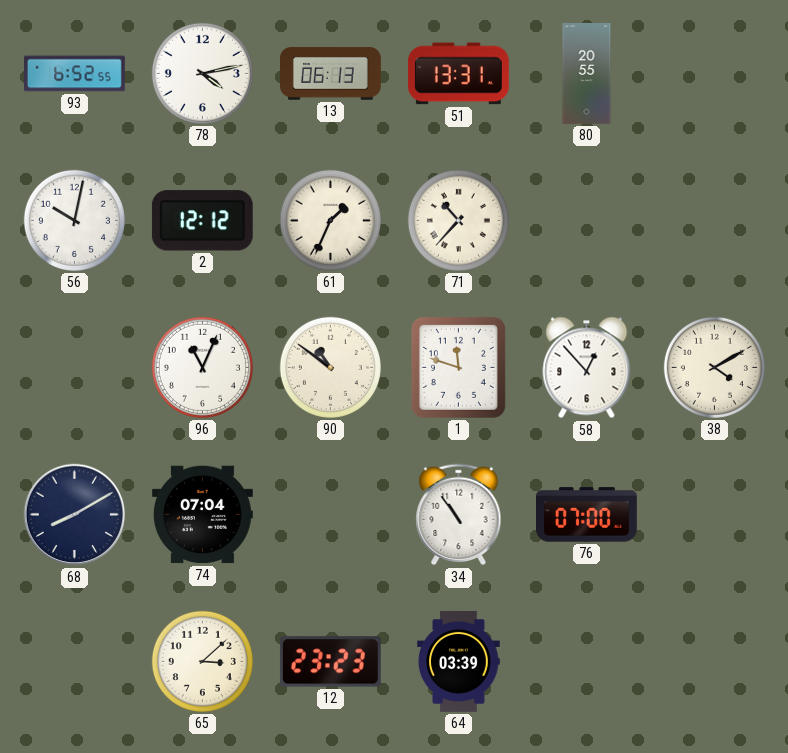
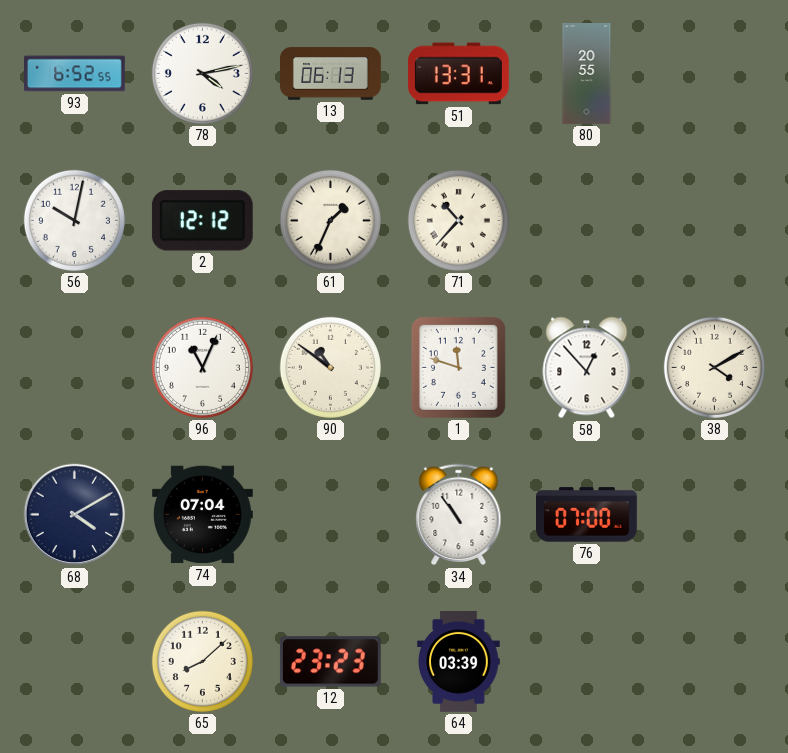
68: 8:10 -> 4:10
65: 3:08 -> 8:08
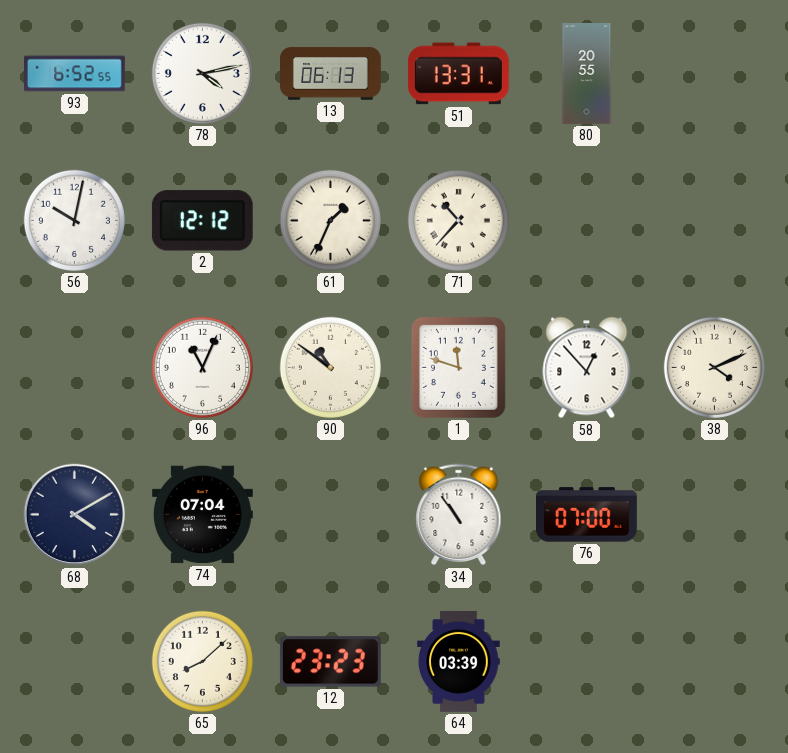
38: 4:10 -> 4:11
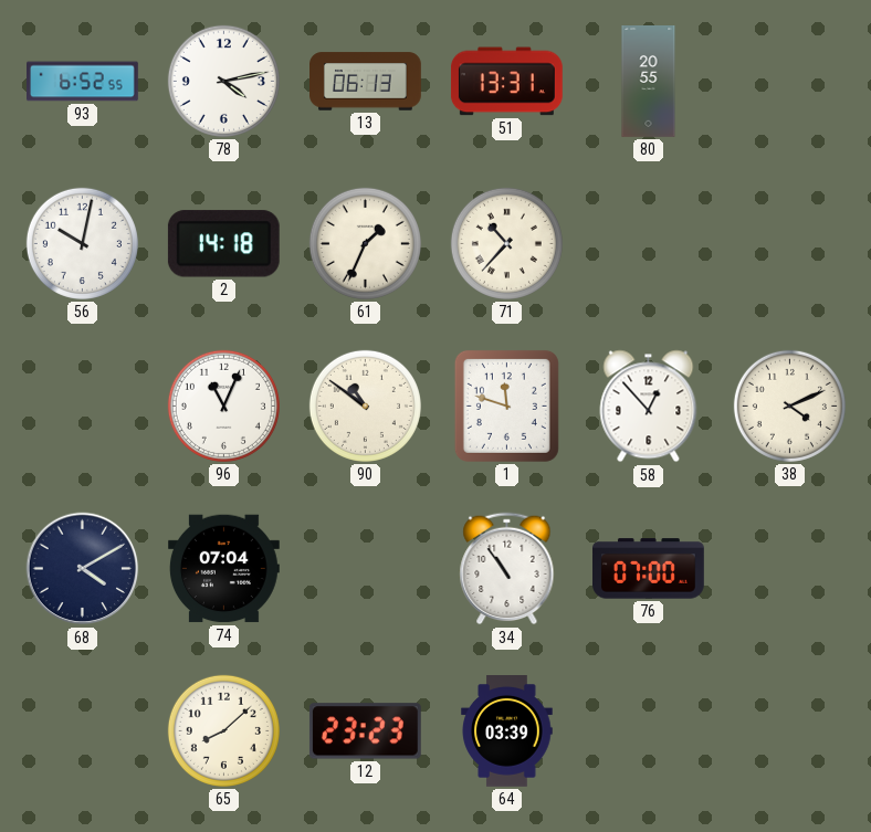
2: 12:12 -> 14:18
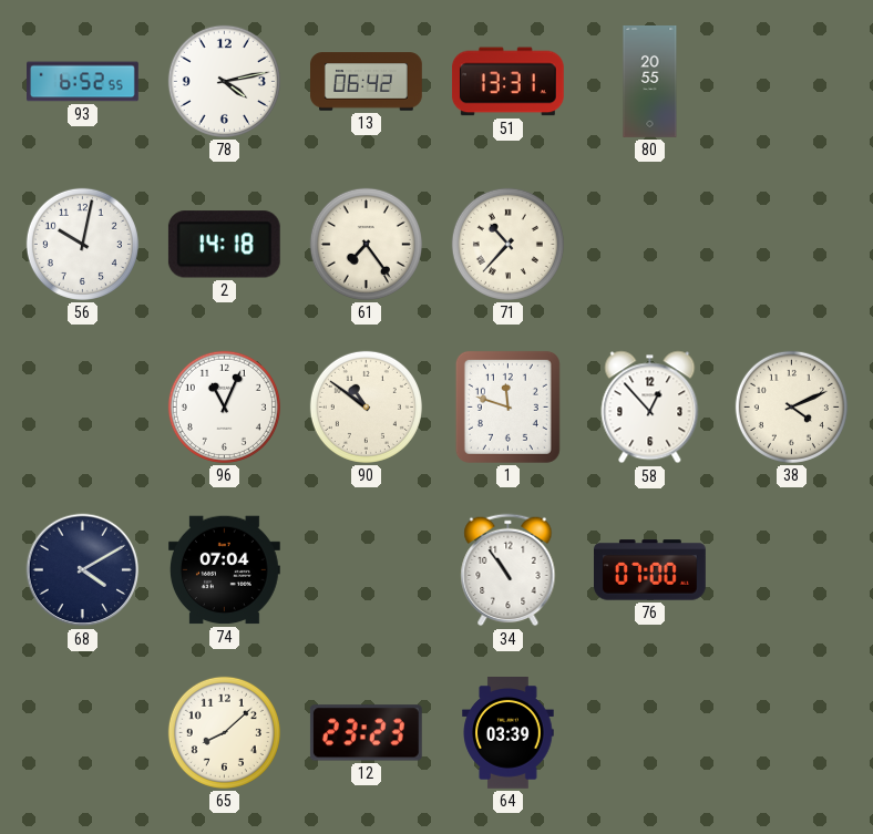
13: 06:13 -> 06:42
61: 1:34 -> 7:24
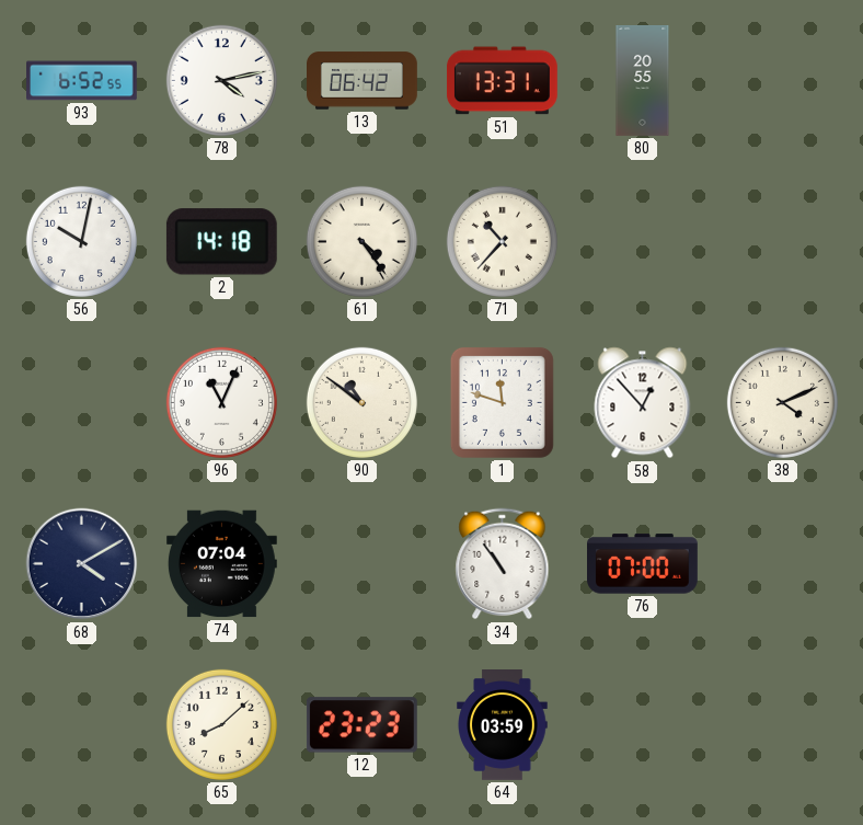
61: 7:24 -> 4:24
64: 03:39 -> 03:59
